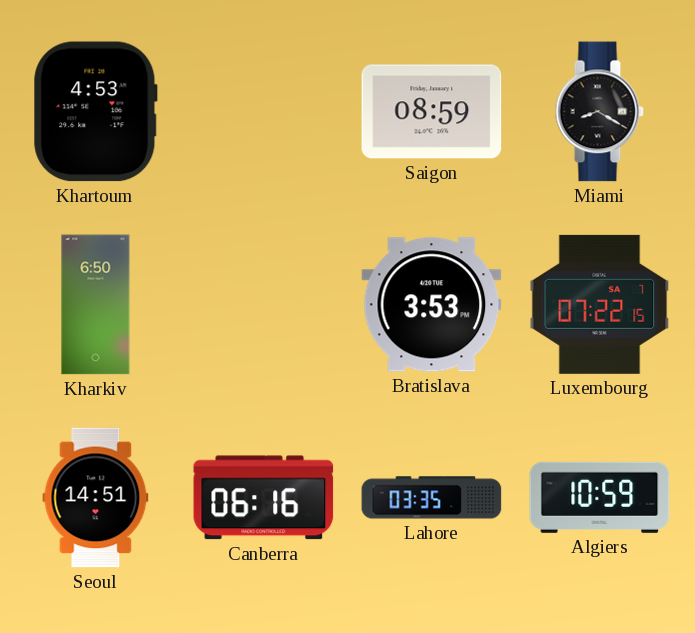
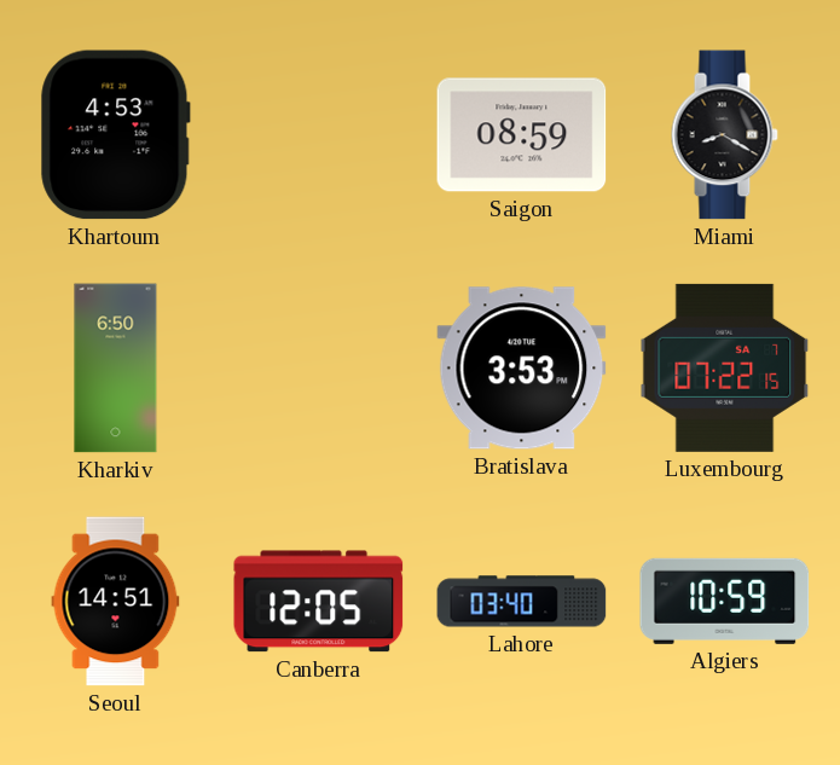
Canberra: 06:16 -> 12:05
Lahore: 03:35 -> 03:40
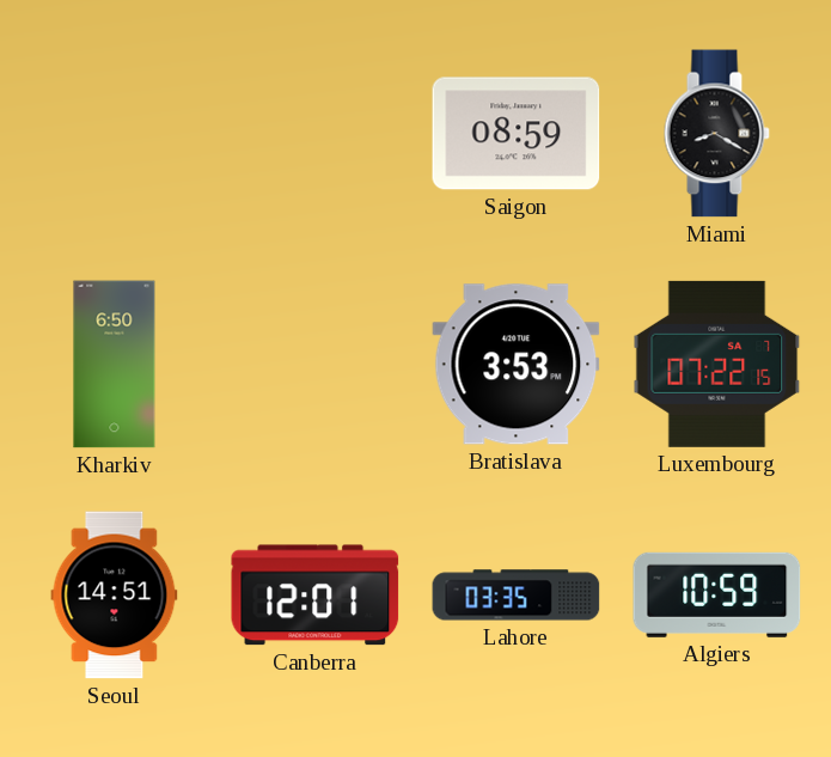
Khartoum: 4:53 -> none
Canberra: 12:05 -> 12:01
Lahore: 03:40 -> 03:35
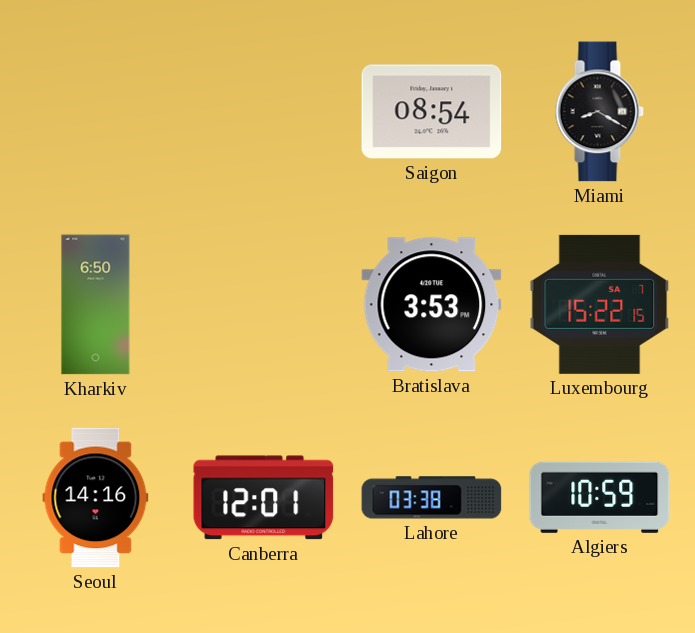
Saigon: 08:59 -> 08:54
Luxembourg: 07:22 -> 15:22
Seoul: 14:51 -> 14:16
Lahore: 03:35 -> 03:38
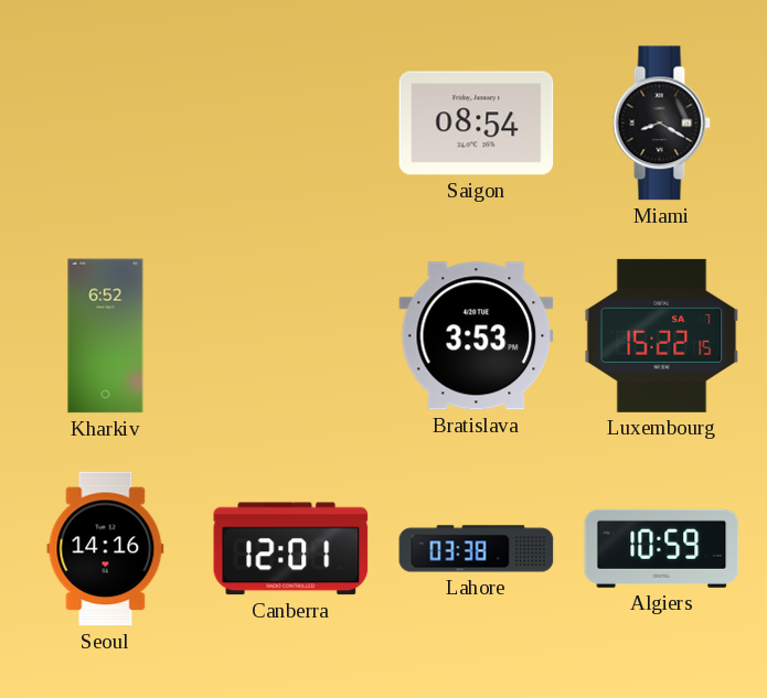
Kharkiv: 6:50 -> 6:52
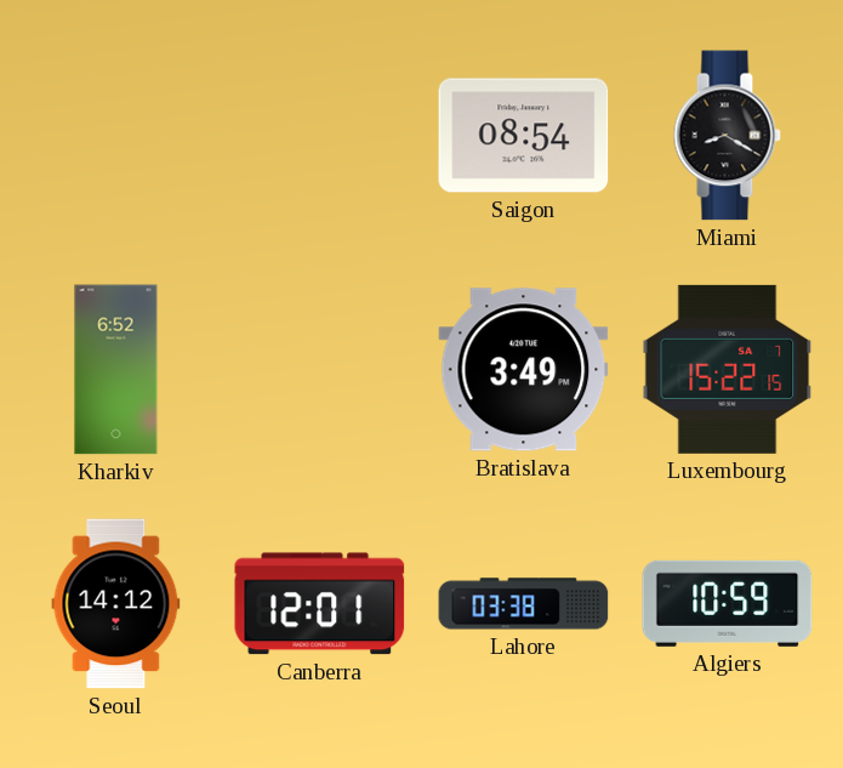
Bratislava: 3:53 -> 3:49
Seoul: 14:16 -> 14:12
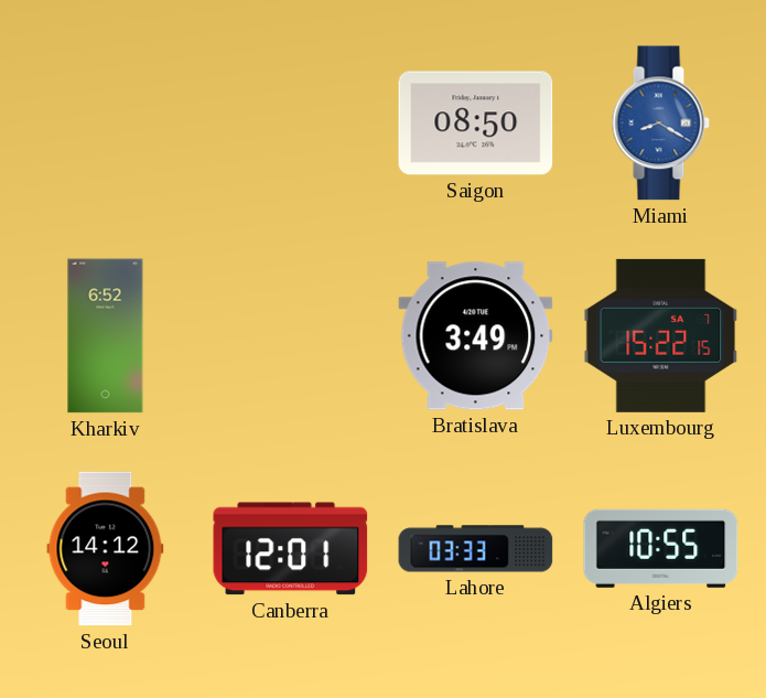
Saigon: 08:54 -> 08:50
Miami dial: black -> blue
Lahore: 03:38 -> 03:33
Algiers: 10:59 -> 10:55
